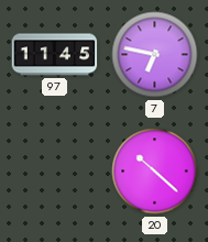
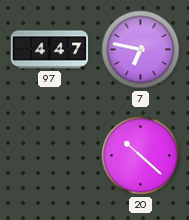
97: 11:45 -> 4:47
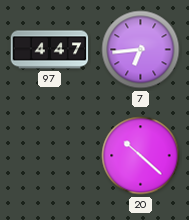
7: 6:47 -> 6:44
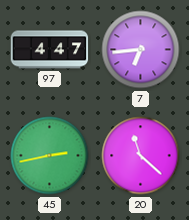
45: none -> 2:43
20: 10:22 -> 11:22
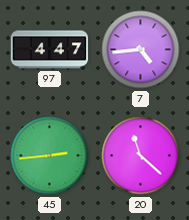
7: 6:44 -> 4:44
45: 2:43 -> 2:44
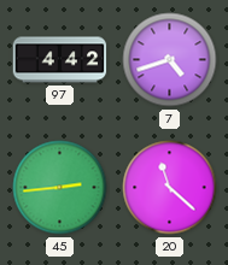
97: 4:47 -> 4:42
7: 4:44 -> 4:42
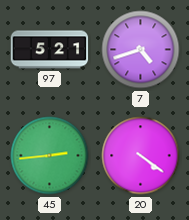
97: 4:42 -> 5:21
20: 11:22 -> 4:21
